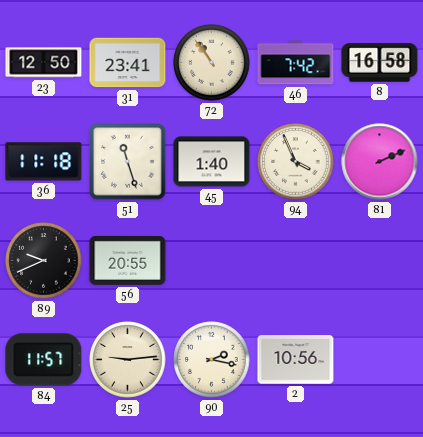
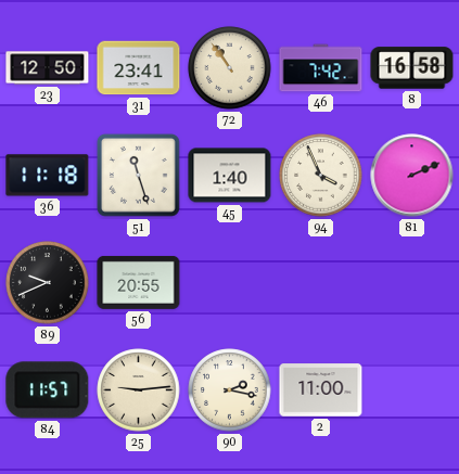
2: 10:56 -> 11:00
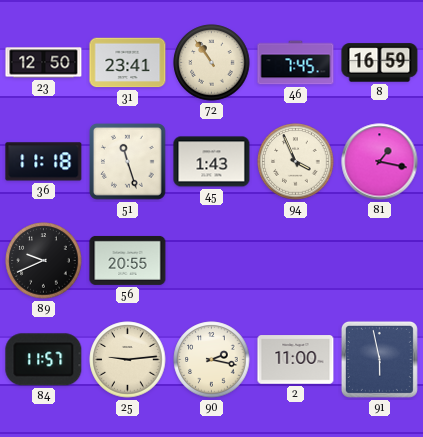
46: 7:42 -> 7:45
8: 16:58 -> 16:59
45: 1:40 -> 1:43
81: 2:11 -> 1:17
91: none -> 5:58
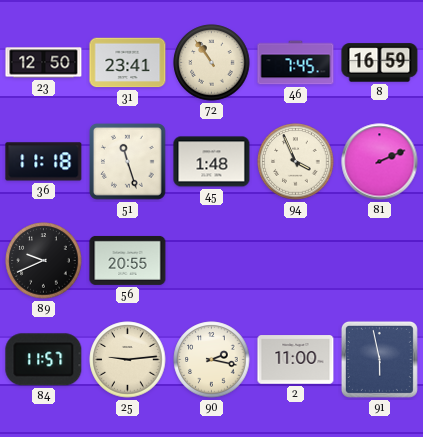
45: 1:43 -> 1:48
81: 1:17 -> 2:11
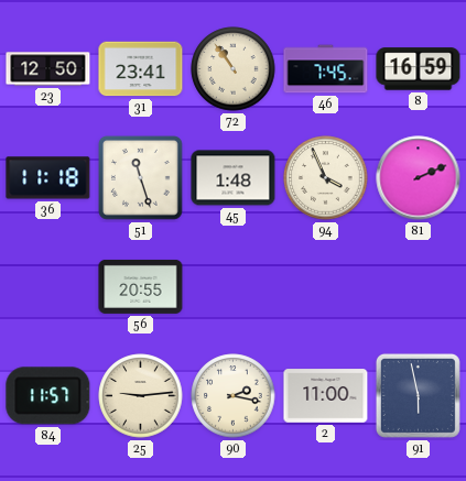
89: 9:41 -> none
